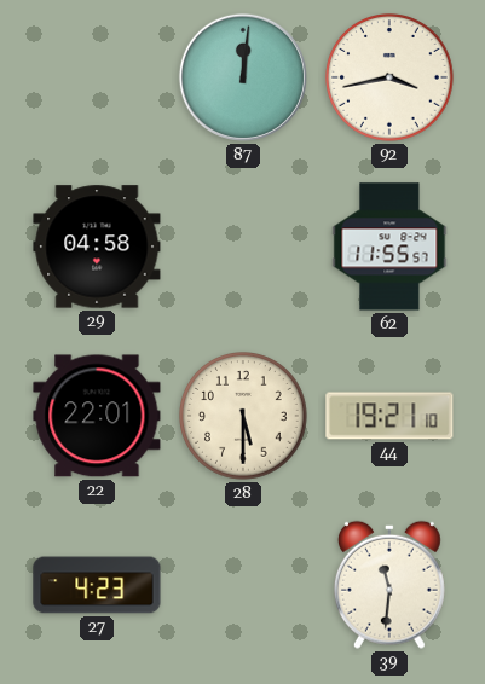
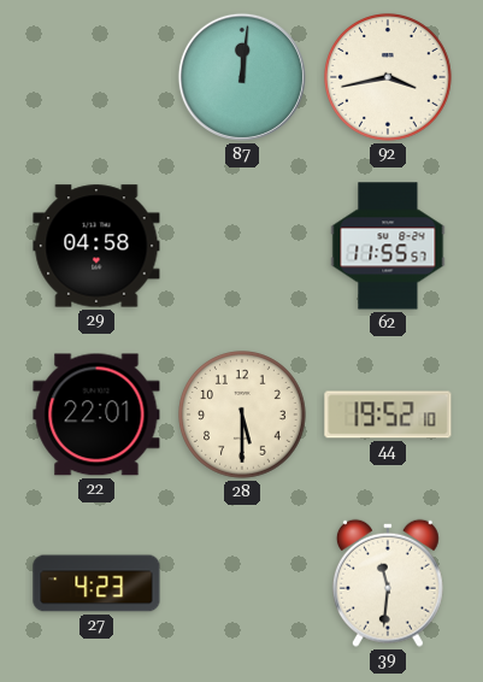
44: 19:21 -> 19:52
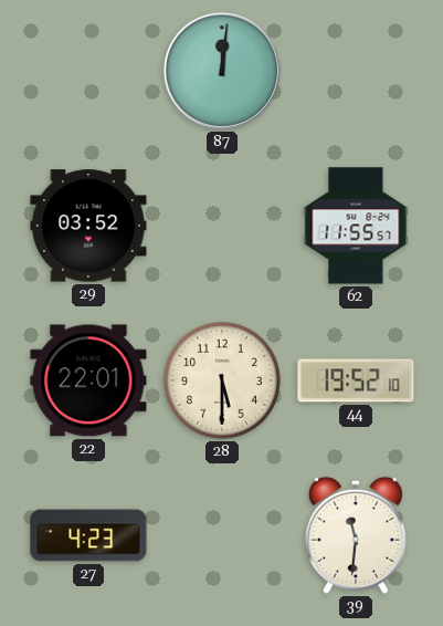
92: 3:43 -> none
29: 04:58 -> 03:52
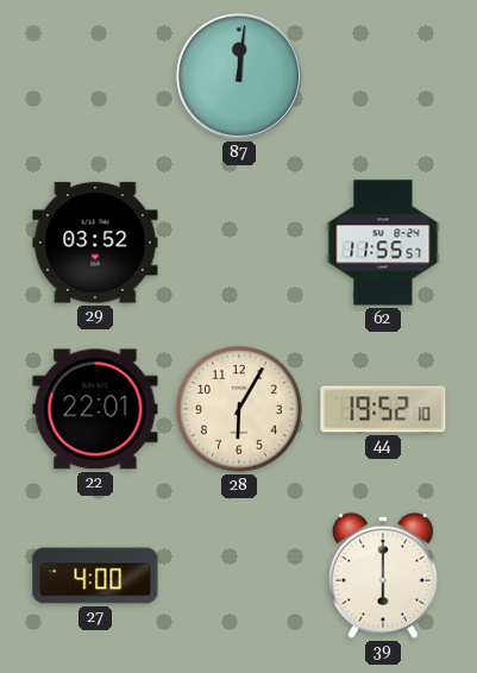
28: 5:30 -> 6:05
27: 4:23 -> 4:00
39: 11:31 -> 6:00
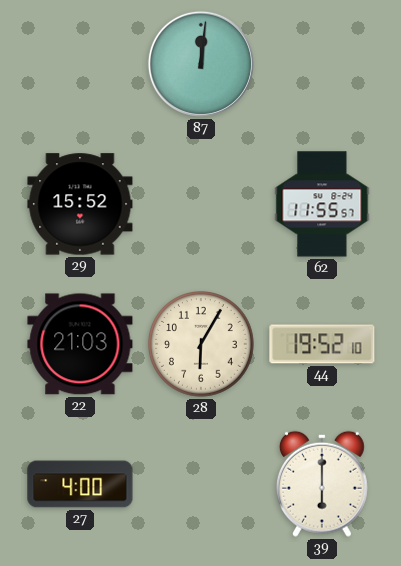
29: 03:52 -> 15:52
22: 22:01 -> 21:03
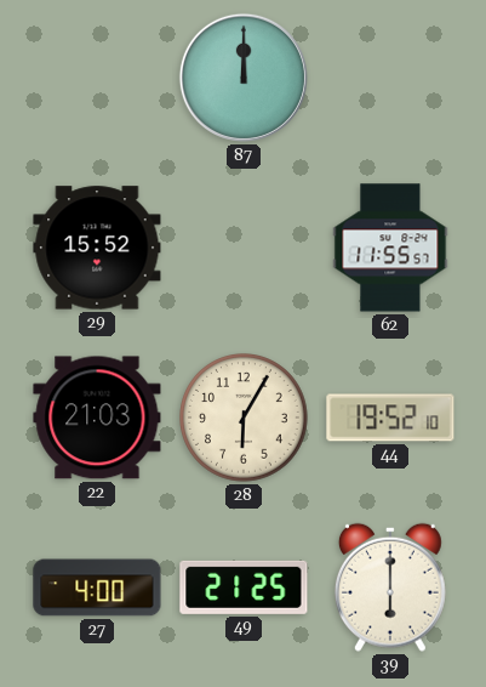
87: 12:01 -> 12:00
49: none -> 21:25
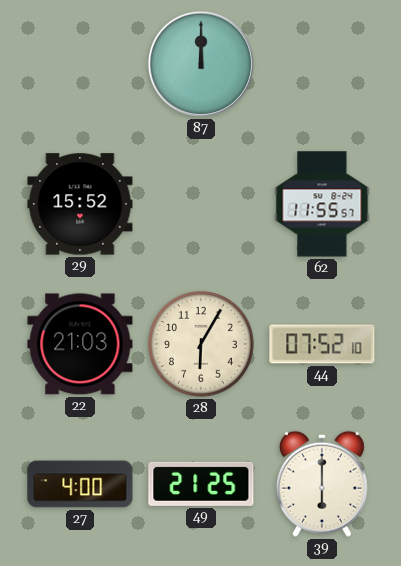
44: 19:52 -> 07:52
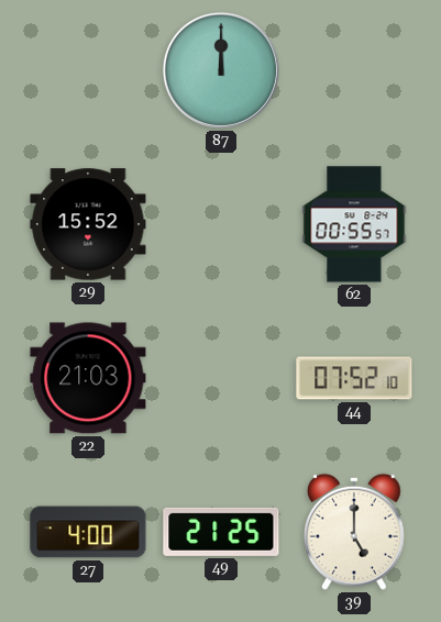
62: 11:55 -> 00:55
28: 6:05 -> none
39: 6:00 -> 5:00
